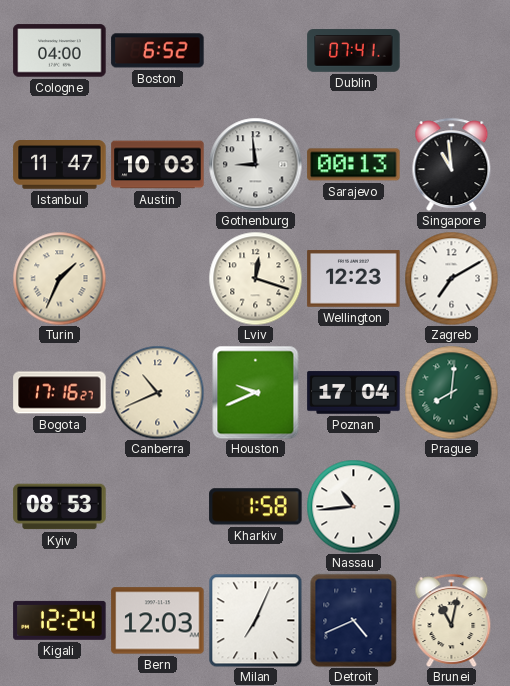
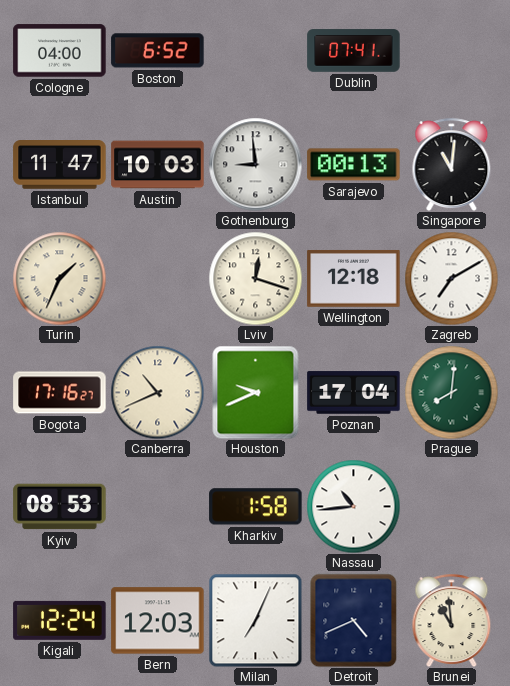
Singapore: 10:59 -> 11:01
Wellington: 12:23 -> 12:18
Brunei: 11:02 -> 10:59
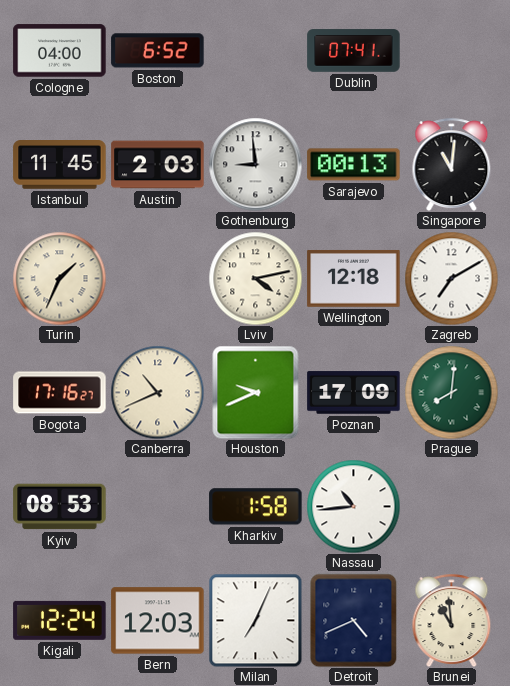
Istanbul: 11:47 -> 11:45
Austin: 10:03 -> 2:03
Lviv: 12:18 -> 4:13
Poznan: 17:04 -> 17:09
